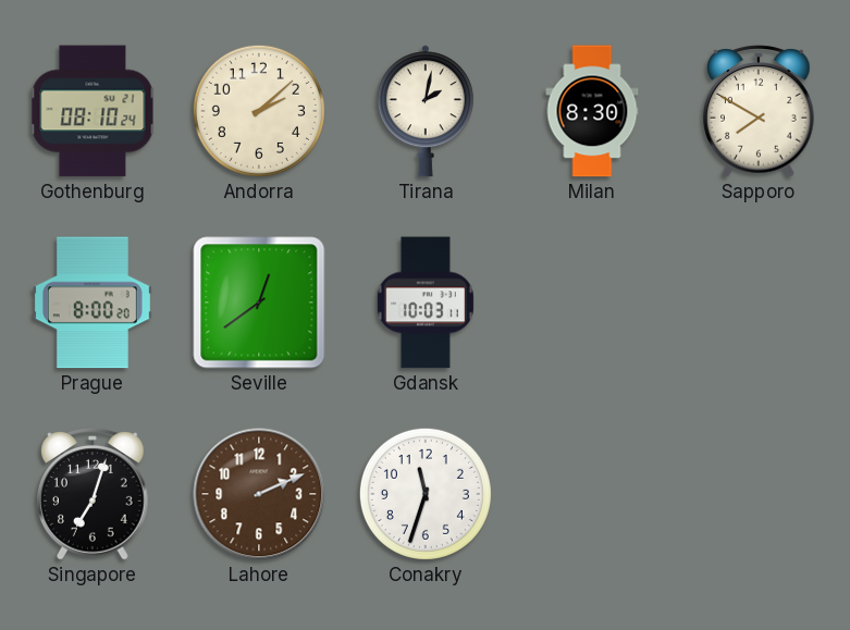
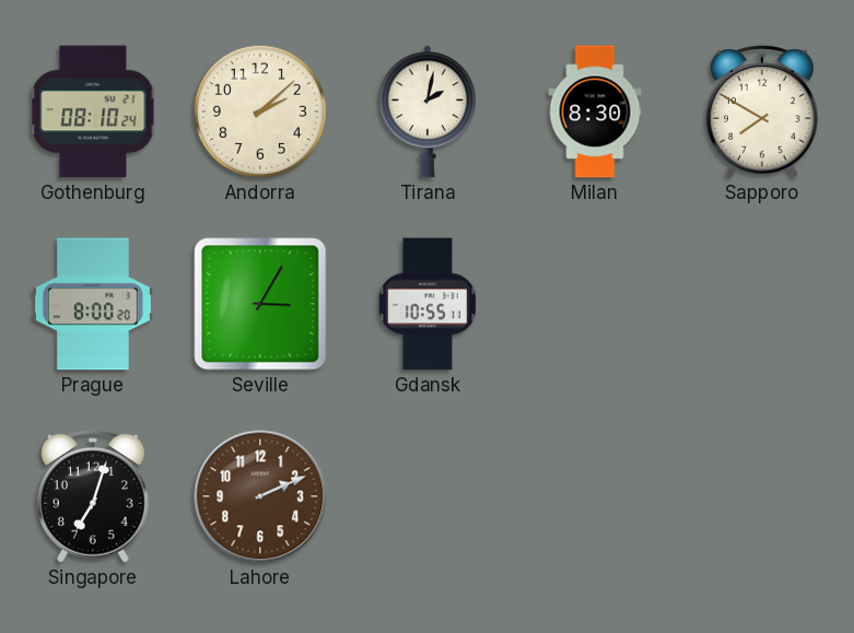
Seville: 12:39 -> 3:05
Gdansk: 10:03 -> 10:55
Conakry: 11:33 -> none
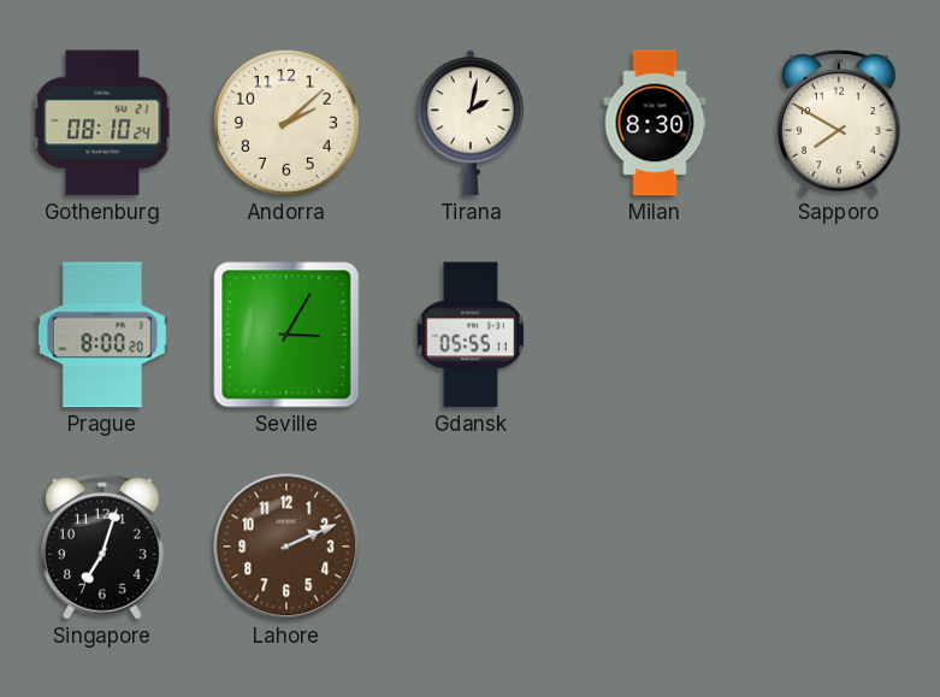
Gdansk: 10:55 -> 05:55
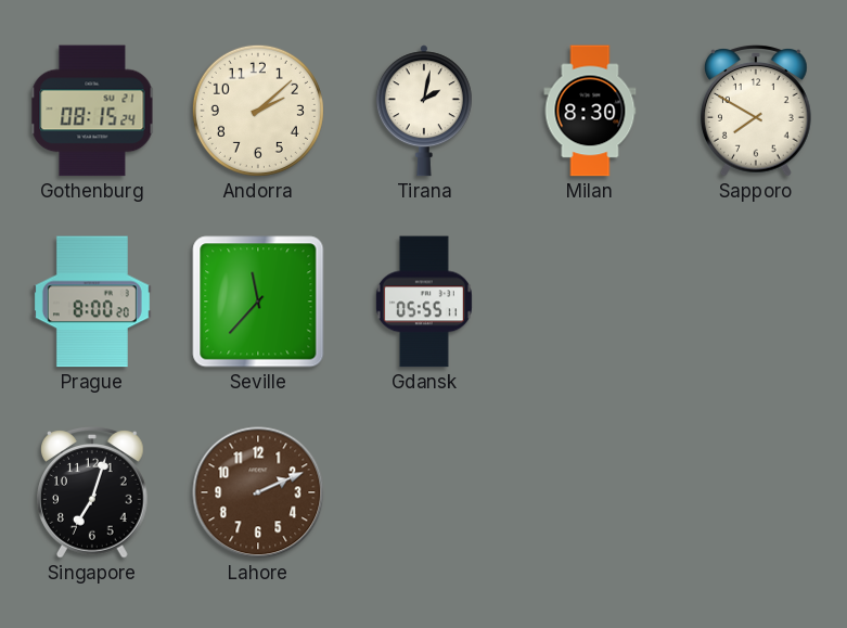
Gothenburg: 08:10 -> 08:15
Seville: 3:05 -> 11:37
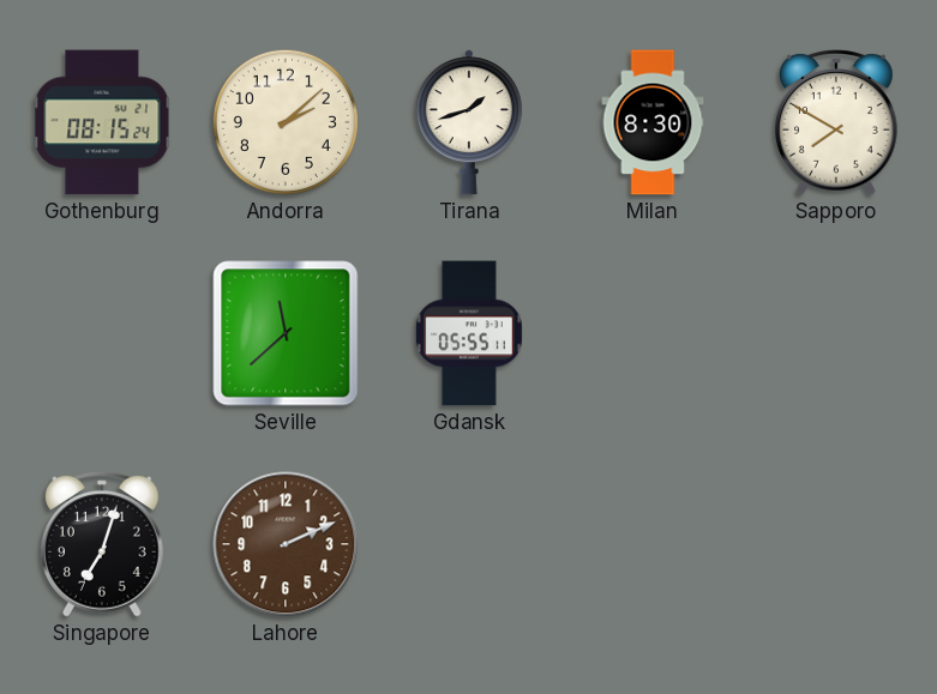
Tirana: 2:02 -> 1:42
Prague: 8:00 -> none
Seville: 11:37 -> 11:38
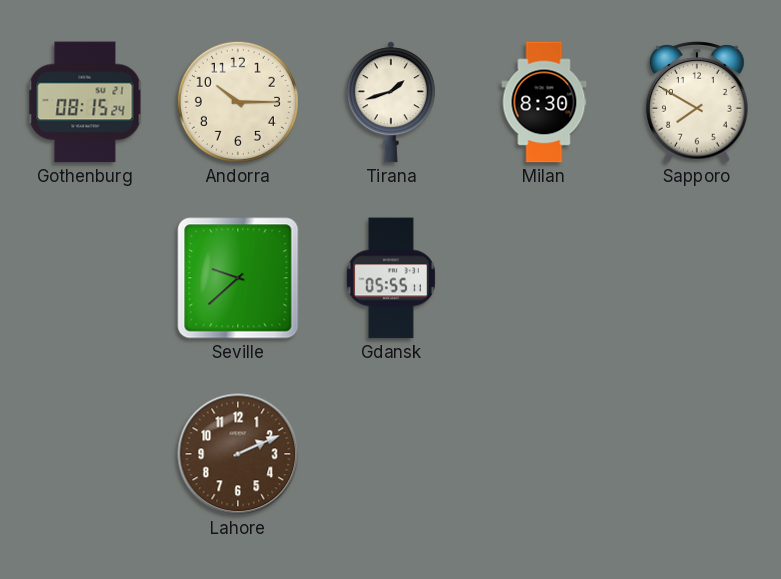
Andorra: 2:08 -> 10:15
Seville: 11:38 -> 9:38
Singapore: 7:03 -> none
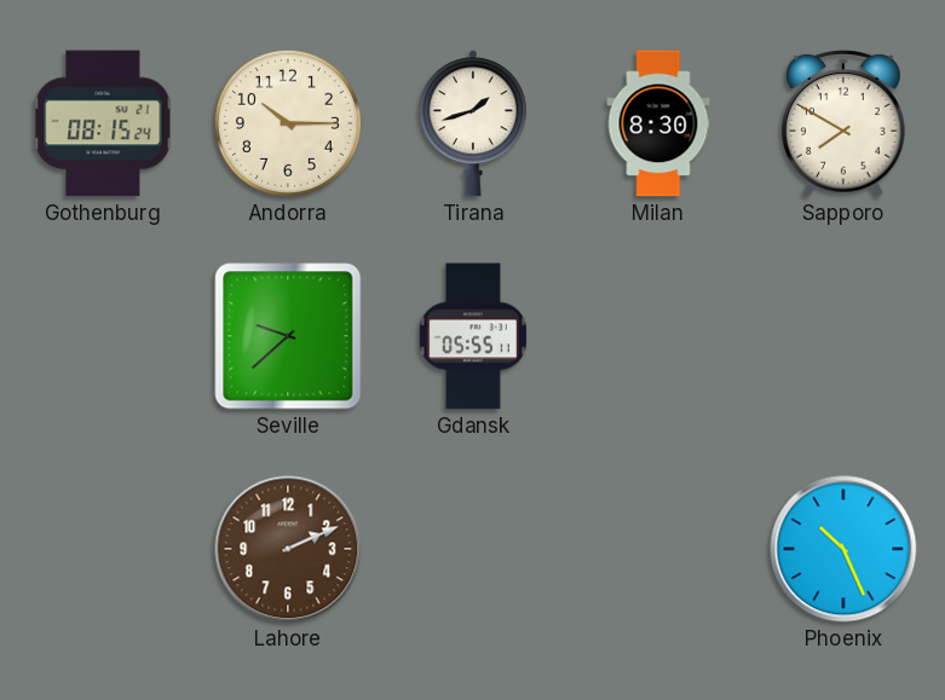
Phoenix: none -> 10:26
